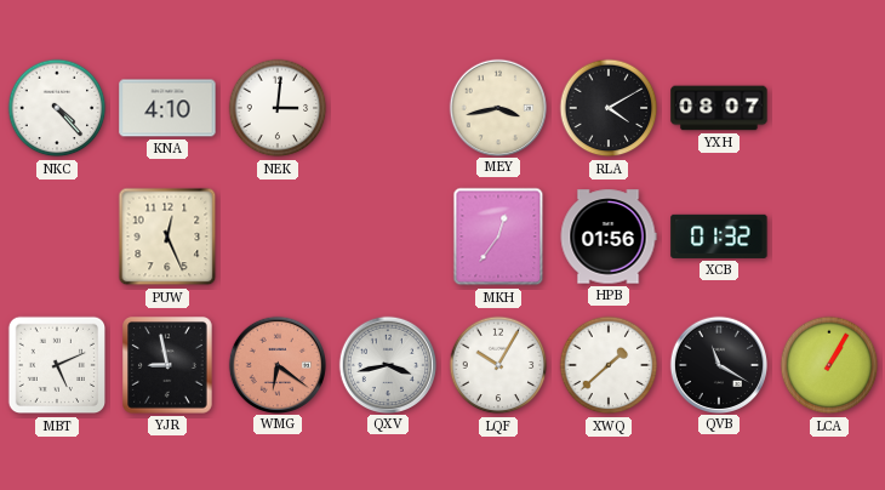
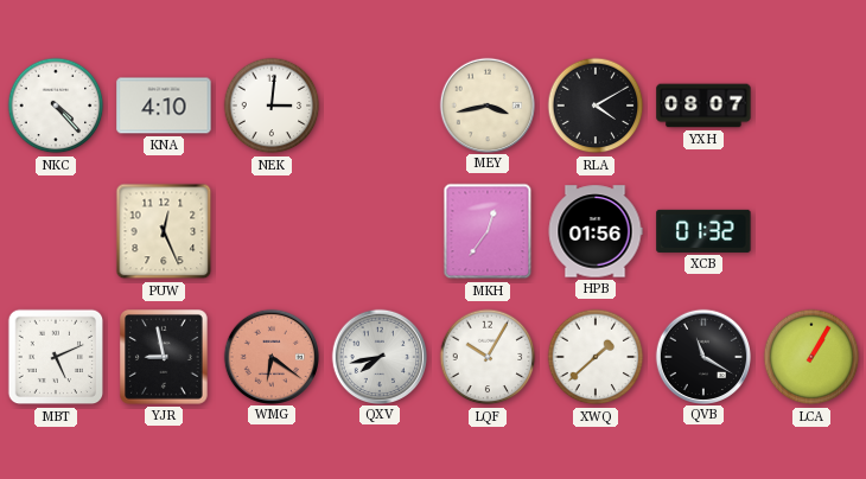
QXV: 3:43 -> 7:43
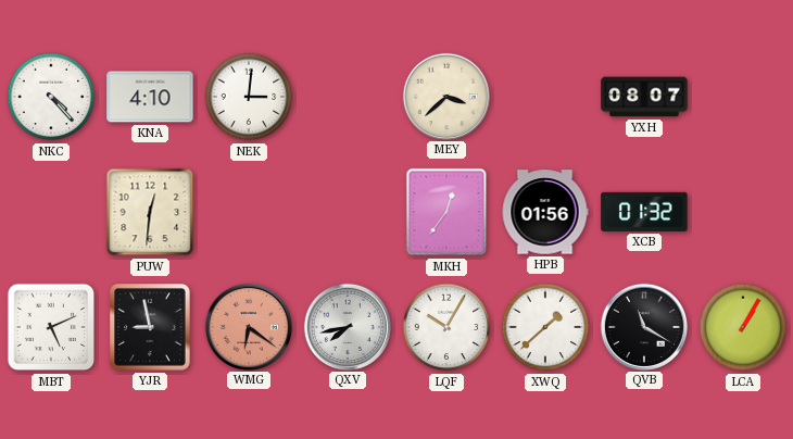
MEY: 3:43 -> 3:38
RLA: 4:10 -> none
PUW: 12:26 -> 12:31
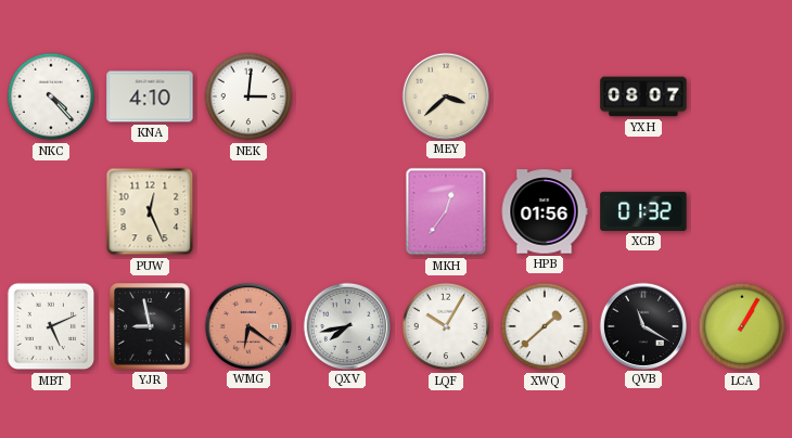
PUW: 12:31 -> 12:26
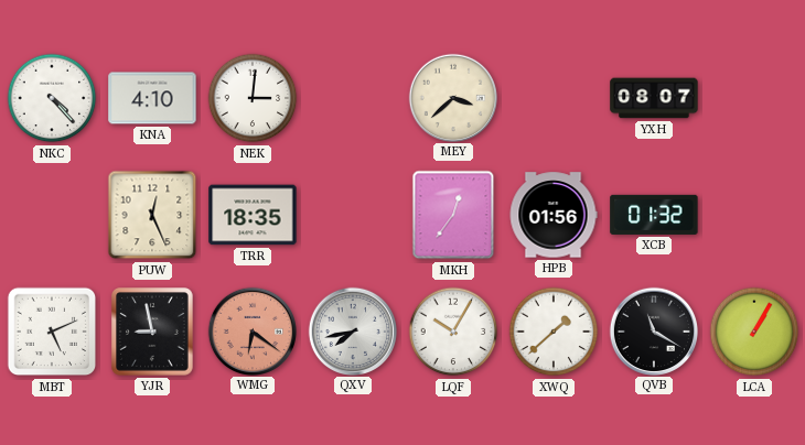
TRR: none -> 18:35
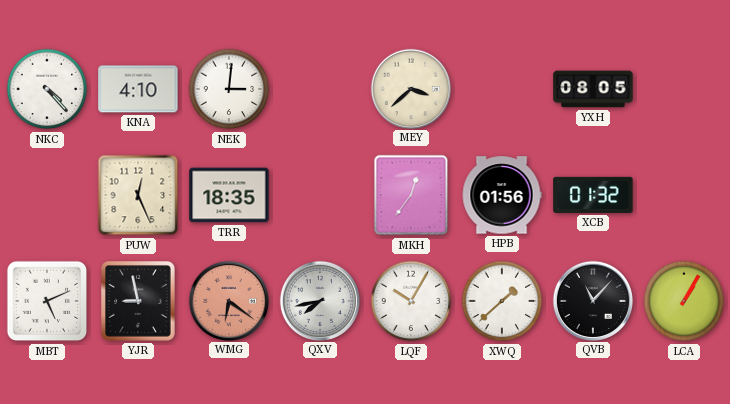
YXH: 08:07 -> 08:05
QVB: 11:20 -> 11:07
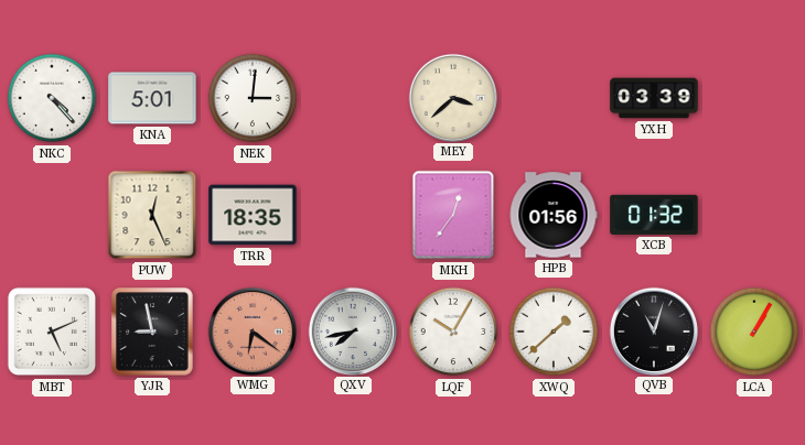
KNA: 4:10 -> 5:01
YXH: 08:05 -> 03:39
QVB: 11:07 -> 11:03
